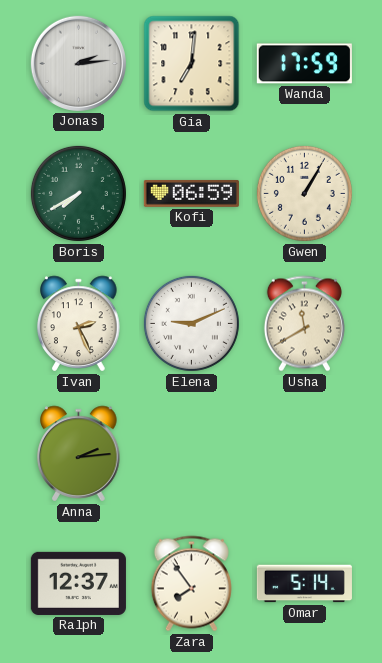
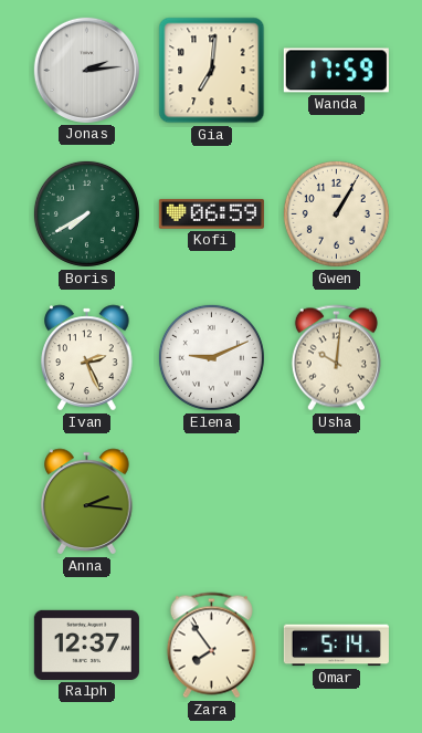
Usha: 11:40 -> 10:01
Anna: 2:14 -> 2:16
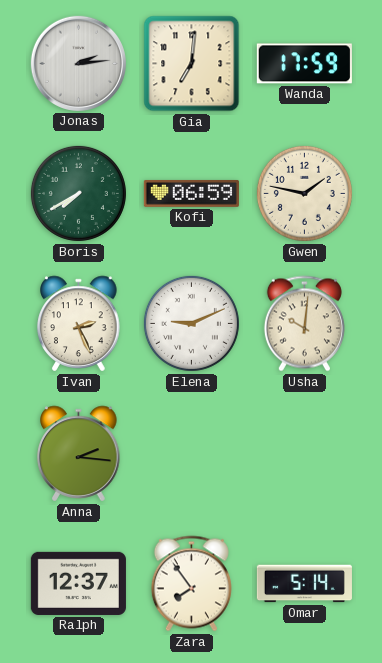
Gwen: 1:05 -> 1:47
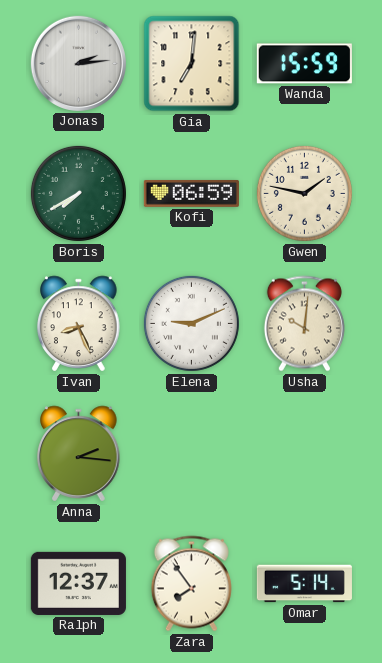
Wanda: 17:59 -> 15:59
Ivan: 2:26 -> 8:26
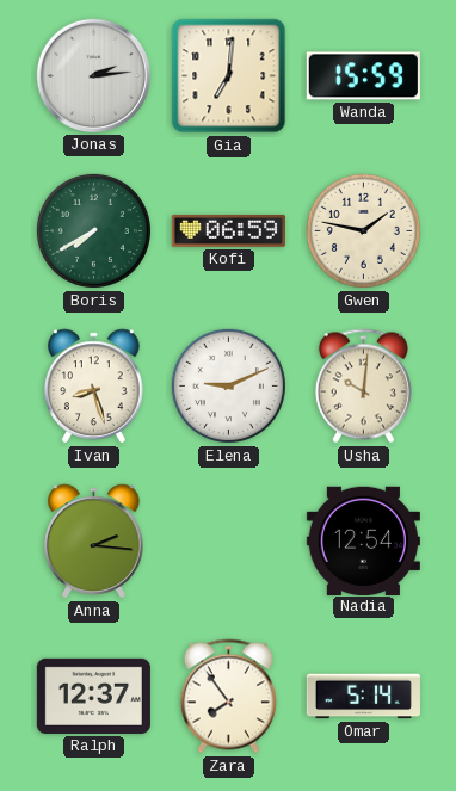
Ivan: 8:26 -> 8:27
Nadia: none -> 12:54
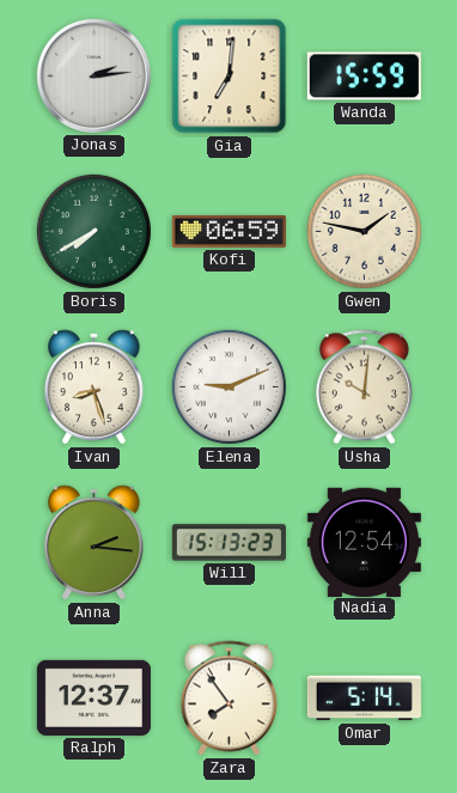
Will: none -> 15:13
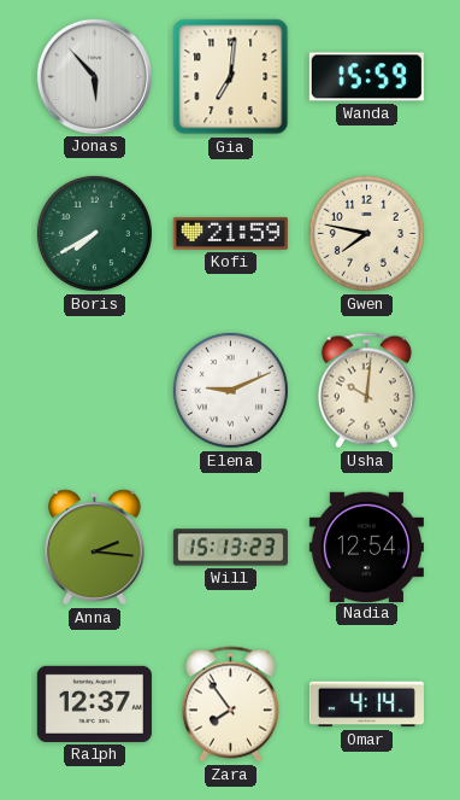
Jonas: 2:14 -> 5:53
Kofi: 06:59 -> 21:59
Gwen: 1:47 -> 7:47
Ivan: 8:27 -> none
Omar: 5:14 -> 4:14
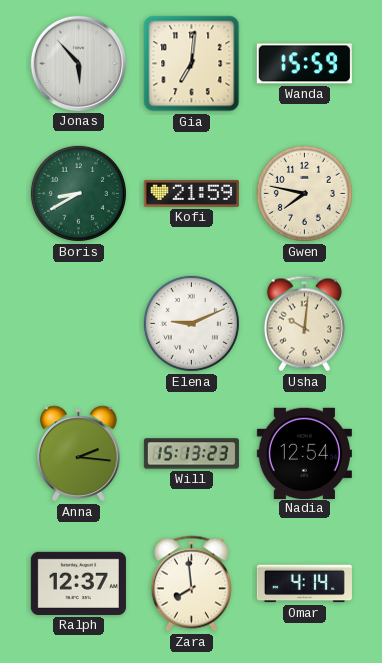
Boris: 7:40 -> 8:40
Zara: 7:54 -> 7:59
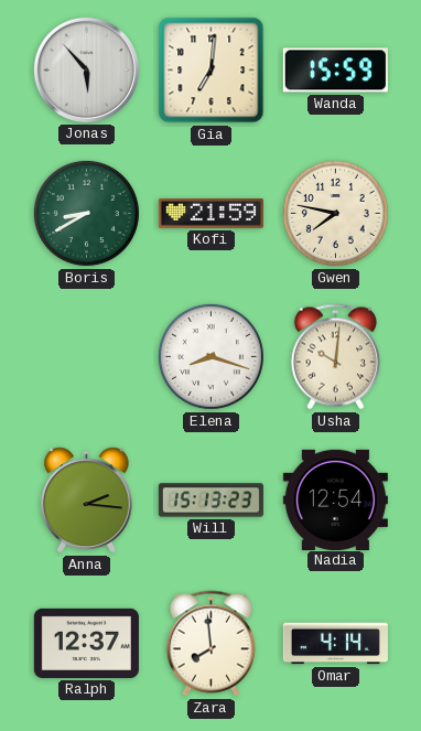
Elena: 9:11 -> 8:18
